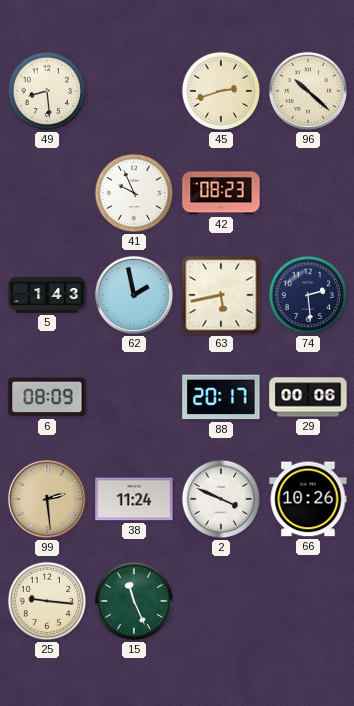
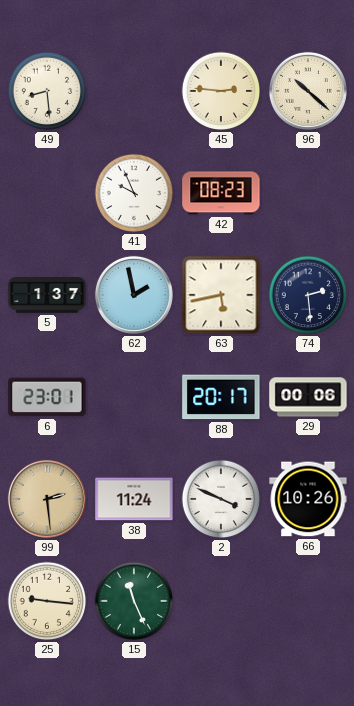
45: 2:42 -> 2:46
5: 1:43 -> 1:37
6: 08:09 -> 23:01
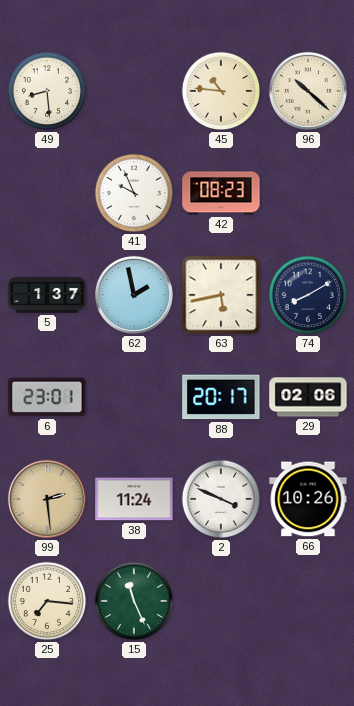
45: 2:46 -> 10:46
74: 2:29 -> 8:10
29: 00:06 -> 02:06
25: 9:16 -> 7:16
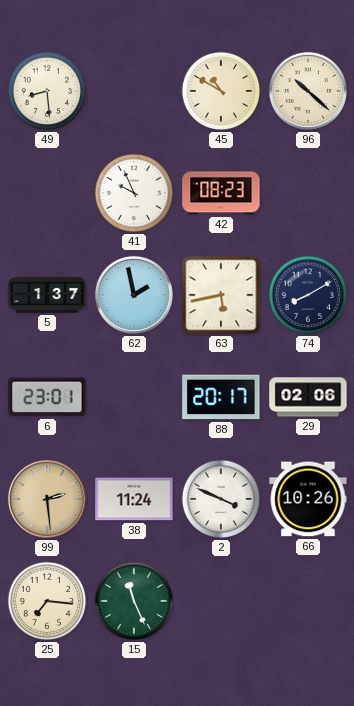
45: 10:46 -> 10:50
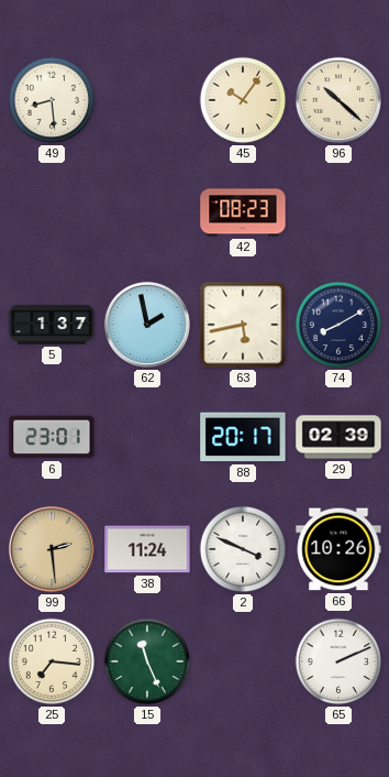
45: 10:50 -> 10:06
41: 9:56 -> none
29: 02:06 -> 02:39
65: none -> 2:11
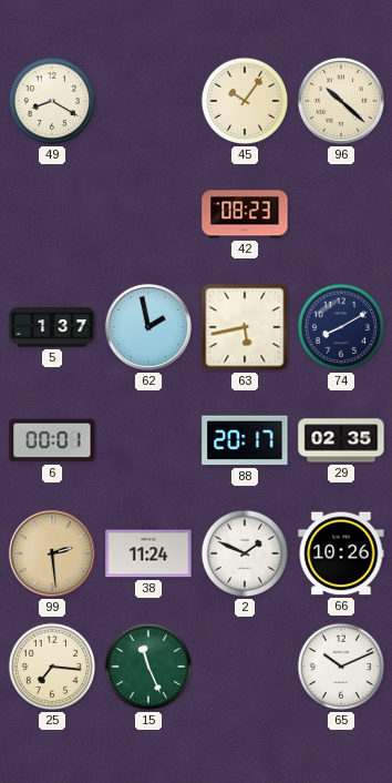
49: 8:29 -> 8:20
6: 23:01 -> 00:01
29: 02:39 -> 02:35
2: 3:49 -> 1:49
65: 2:11 -> 10:11
